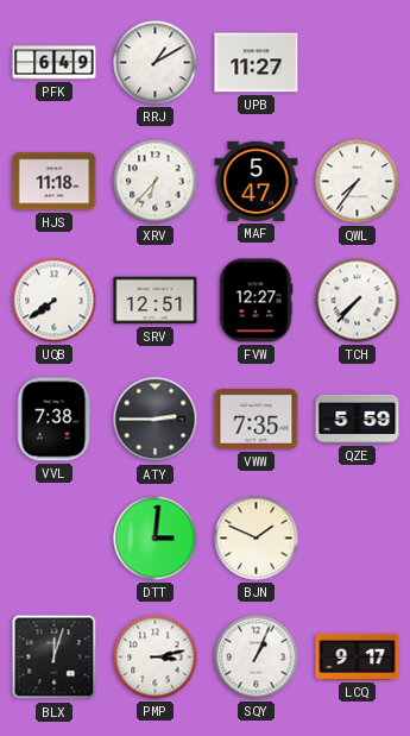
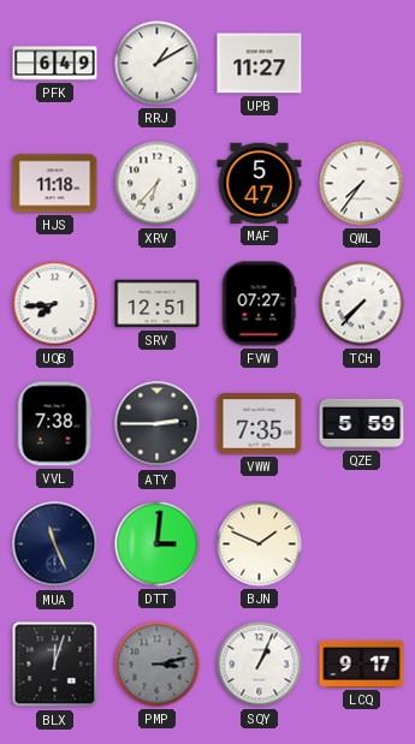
UQB: 7:39 -> 7:44
FVW: 12:27 -> 07:27
MUA: none -> 11:26
PMP dial: white -> grey
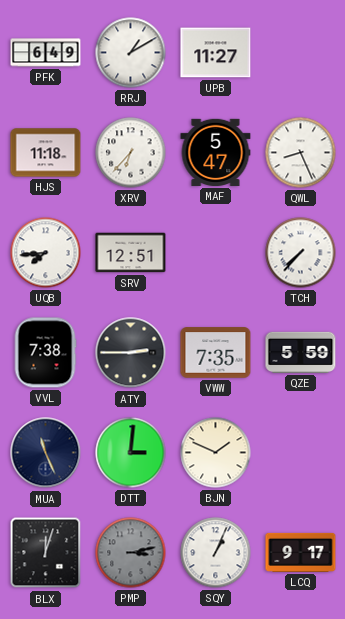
QWL: 7:36 -> 8:26
FVW: 07:27 -> none
